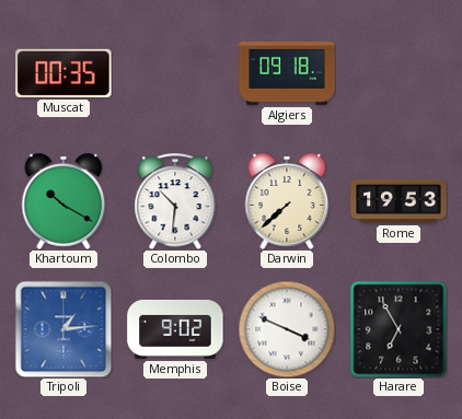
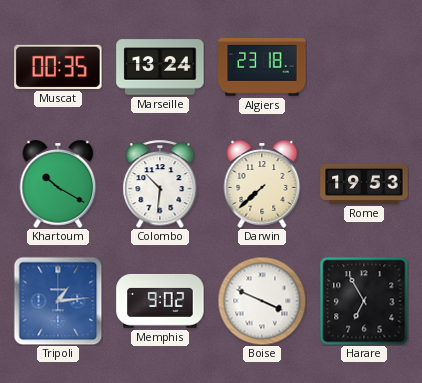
Marseille: none -> 13:24
Algiers: 09:18 -> 23:18
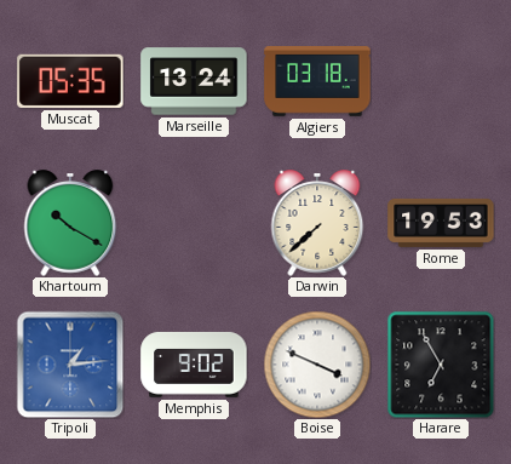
Muscat: 00:35 -> 05:35
Algiers: 23:18 -> 03:18
Colombo: 10:31 -> none
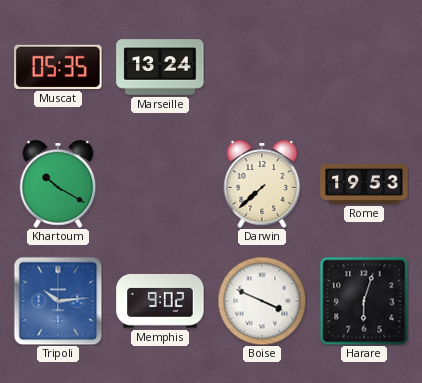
Algiers: 03:18 -> none
Tripoli: 1:14 -> 10:14
Harare: 6:55 -> 6:03
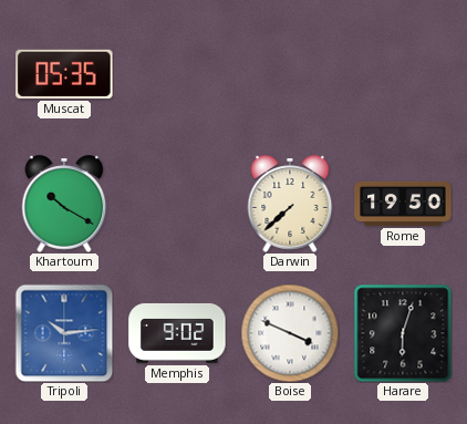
Marseille: 13:24 -> none
Rome: 19:53 -> 19:50
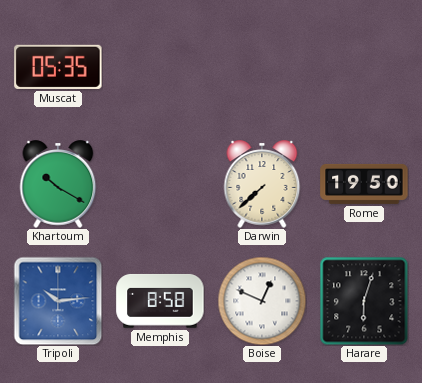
Memphis: 9:02 -> 8:58
Boise: 3:49 -> 12:49
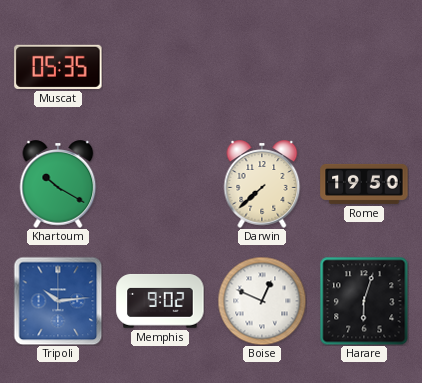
Memphis: 8:58 -> 9:02
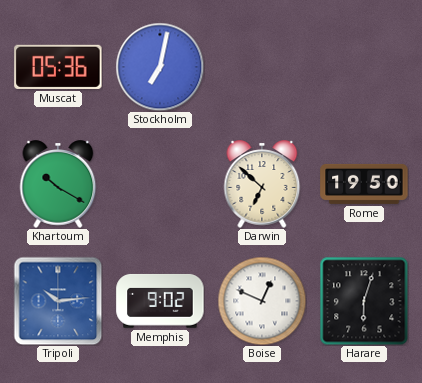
Muscat: 05:35 -> 05:36
Stockholm: none -> 7:02
Darwin: 7:38 -> 6:52
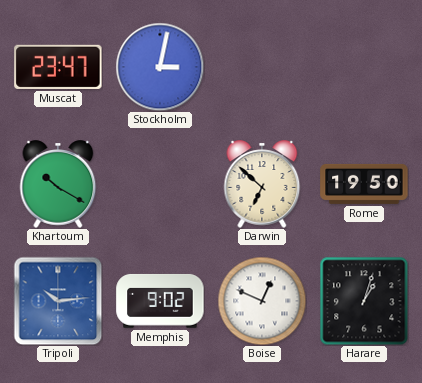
Muscat: 05:36 -> 23:47
Stockholm: 7:02 -> 3:02
Harare: 6:03 -> 1:03
